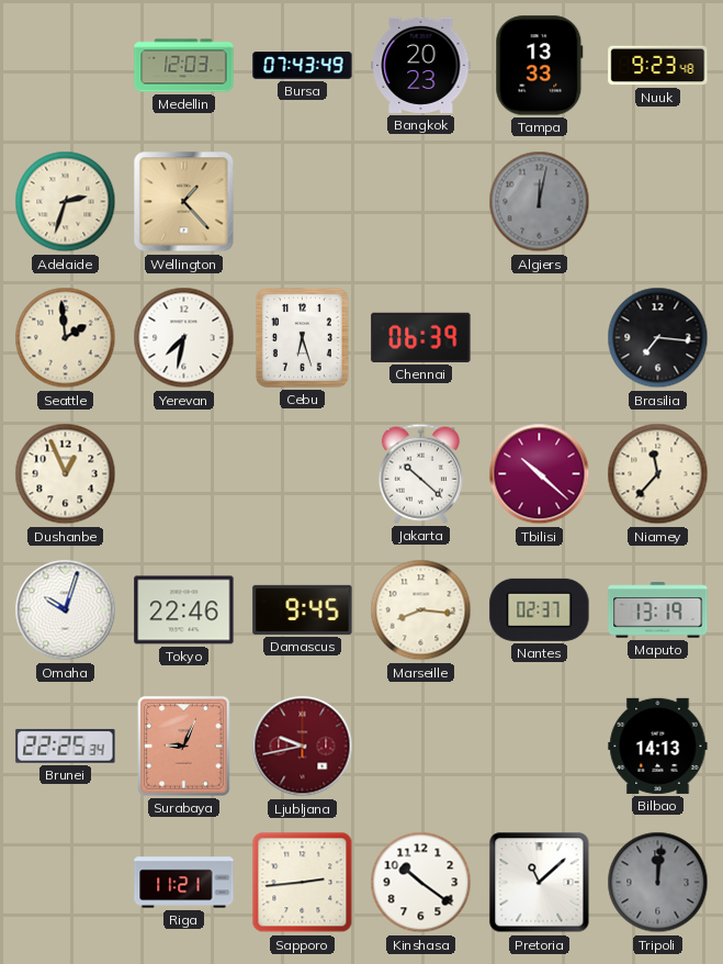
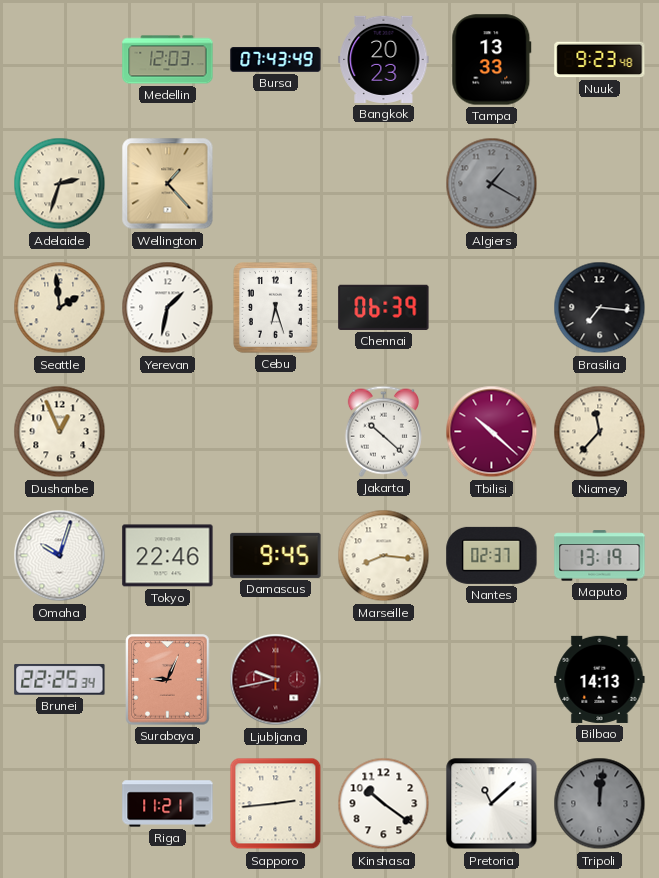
Algiers: 12:02 -> 1:20
Yerevan: 7:32 -> 1:32
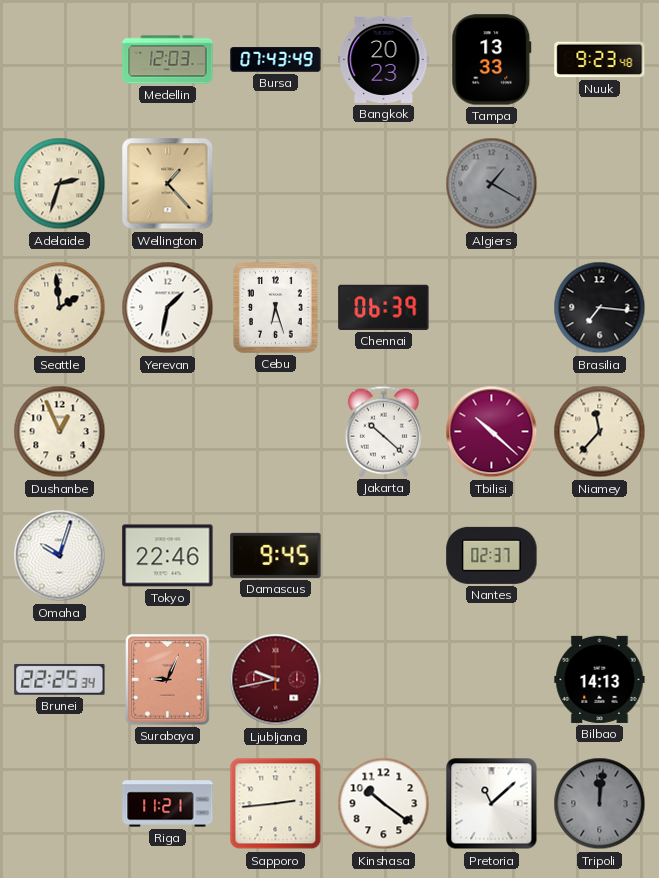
Marseille: 8:16 -> none
Maputo: 13:19 -> none
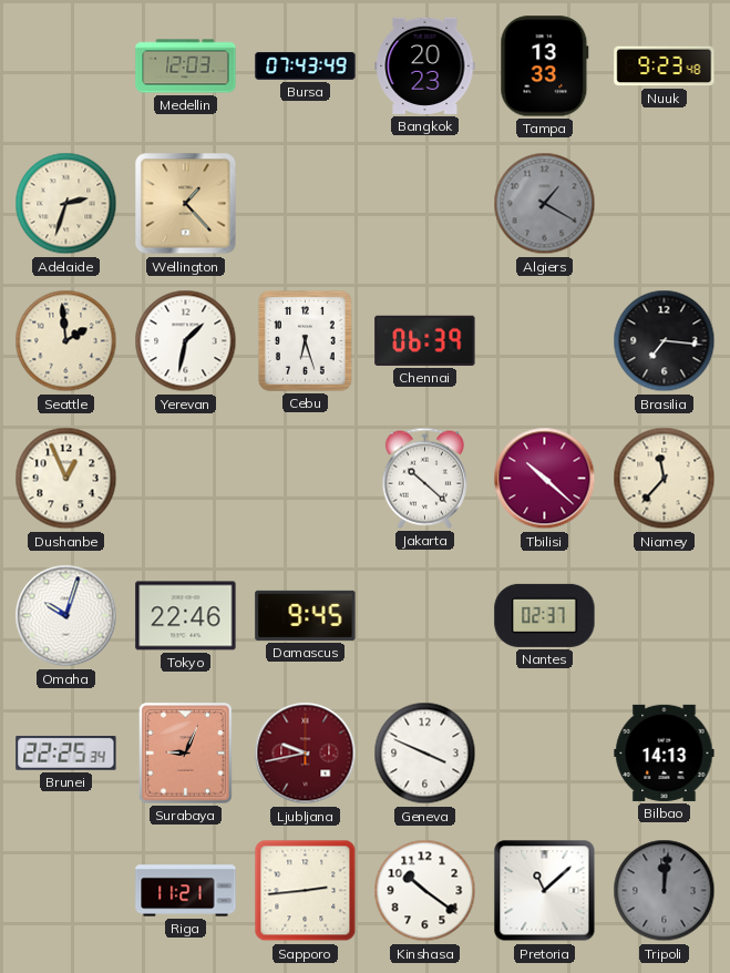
Geneva: none -> 3:49
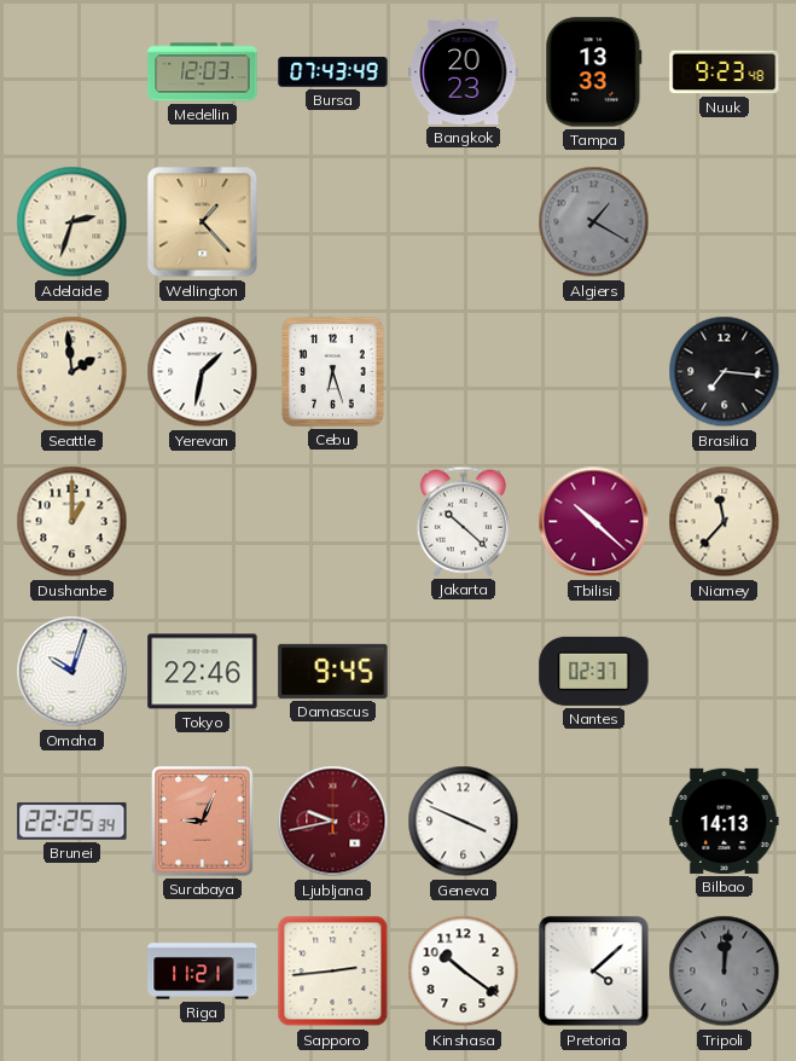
Chennai: 06:39 -> none
Dushanbe: 12:56 -> 1:00
Pretoria: 11:08 -> 4:08
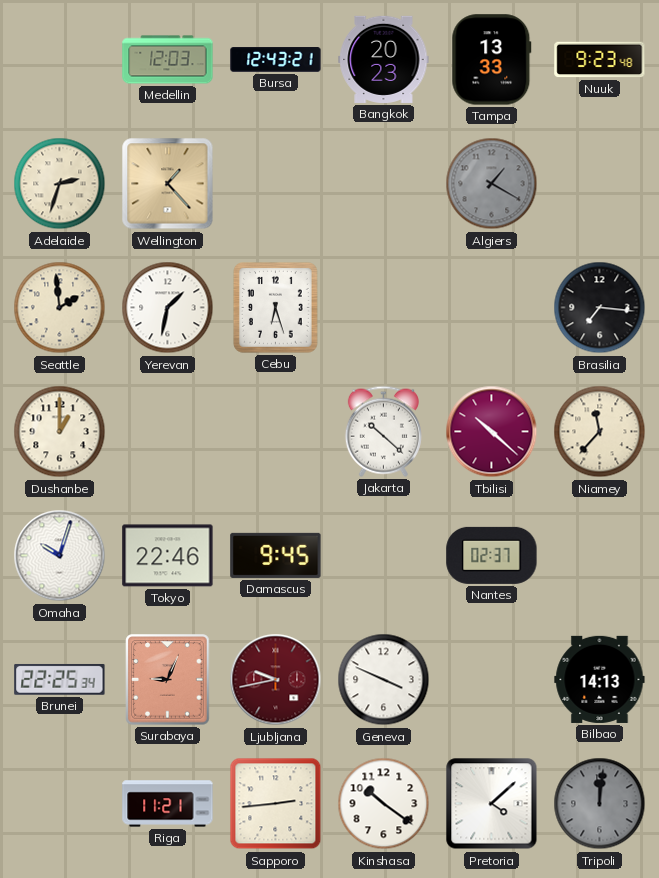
Bursa: 07:43 -> 12:43
